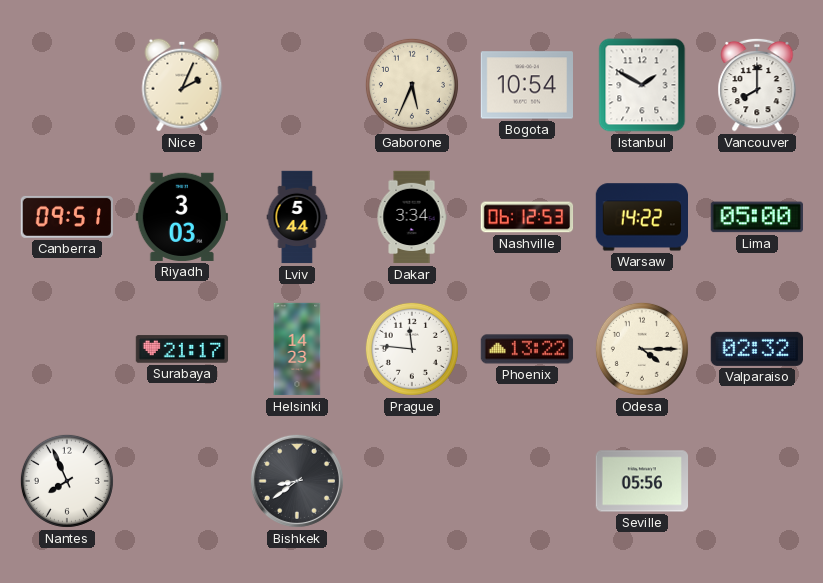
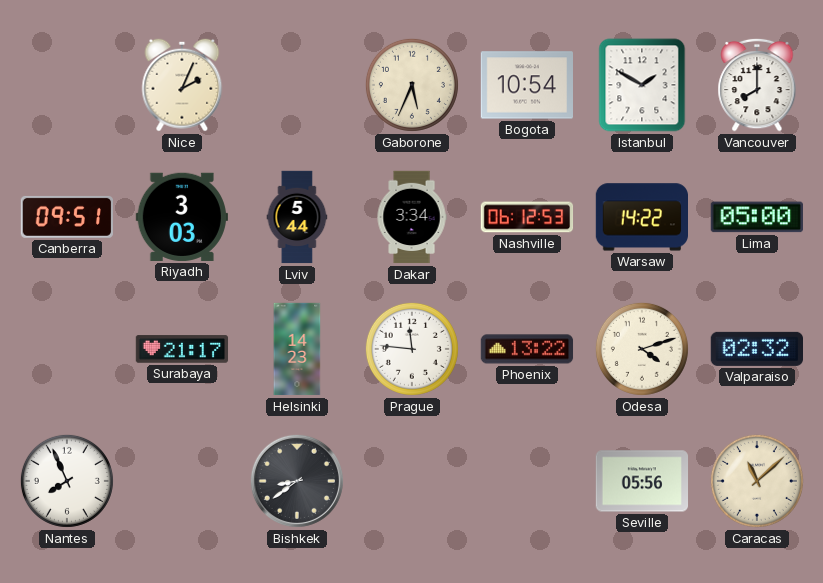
Odesa: 4:15 -> 4:12
Caracas: none -> 11:08
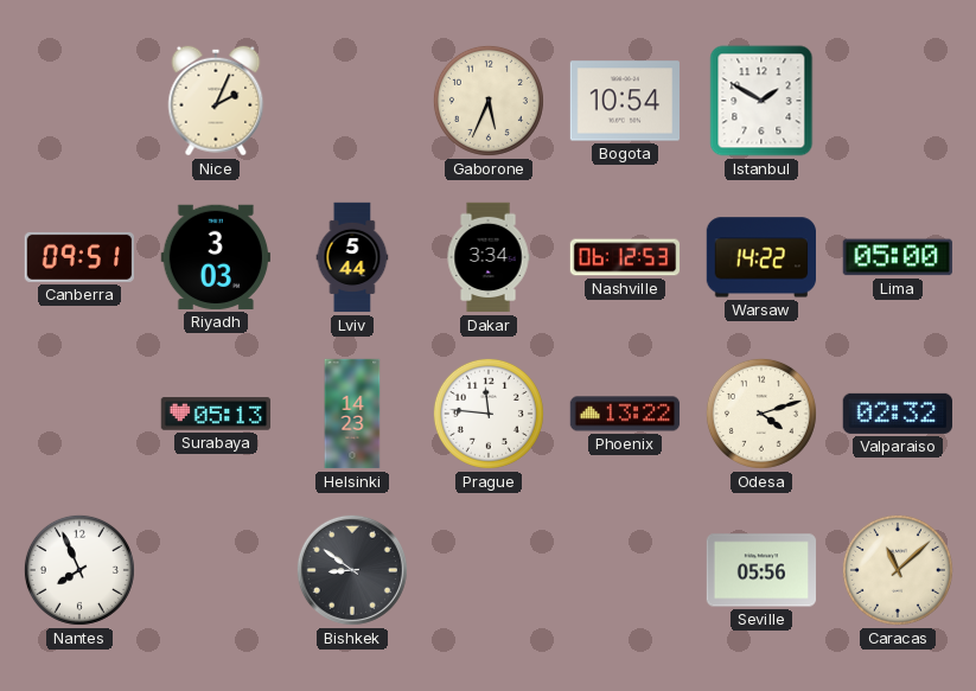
Vancouver: 8:00 -> none
Surabaya: 21:17 -> 05:13
Bishkek: 8:39 -> 8:51
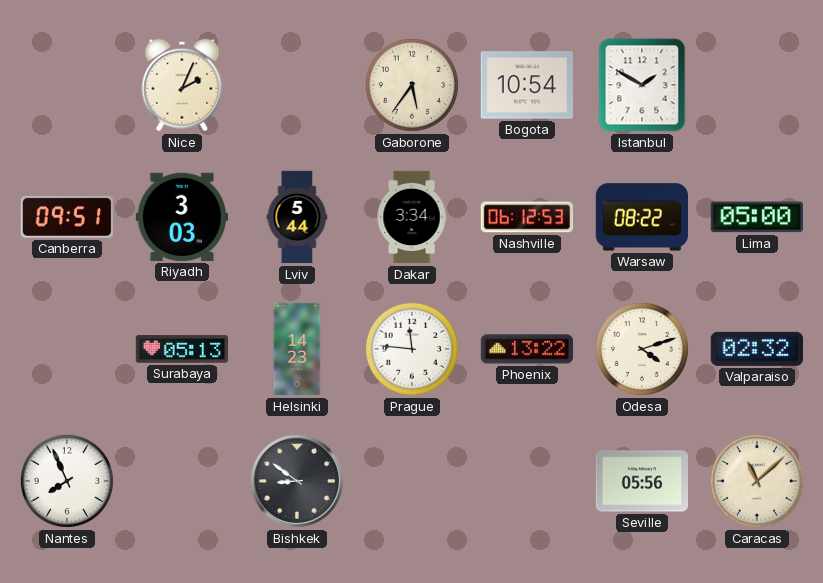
Gaborone: 5:34 -> 5:36
Warsaw: 14:22 -> 08:22
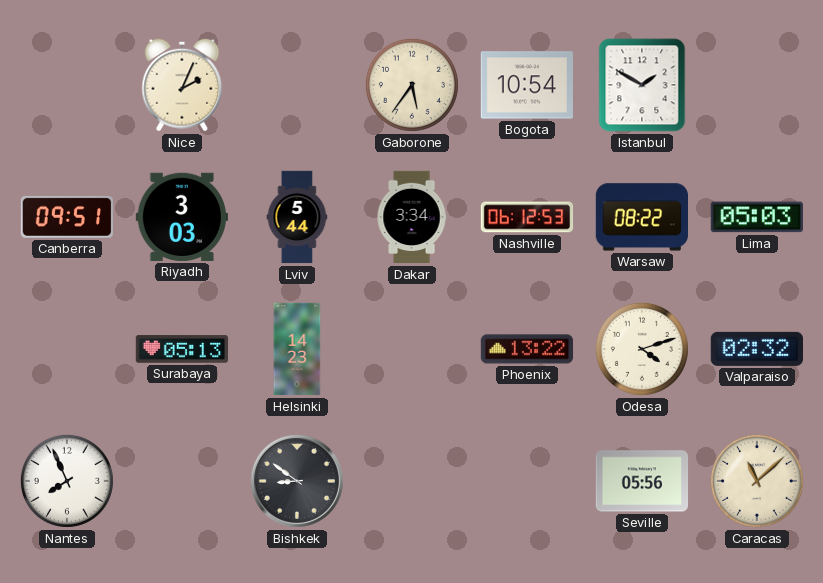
Lima: 05:00 -> 05:03
Prague: 11:46 -> none
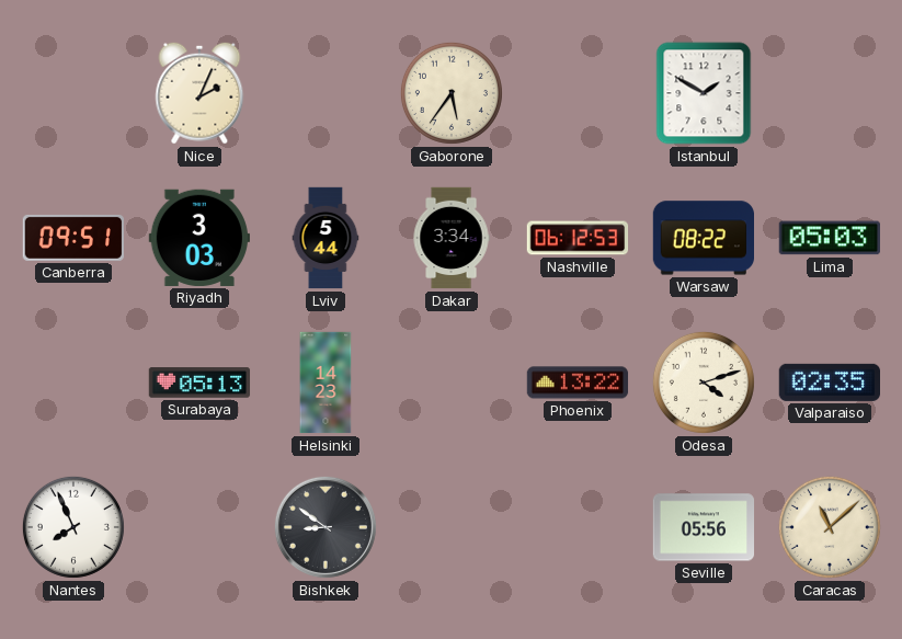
Bogota: 10:54 -> none
Valparaiso: 02:32 -> 02:35
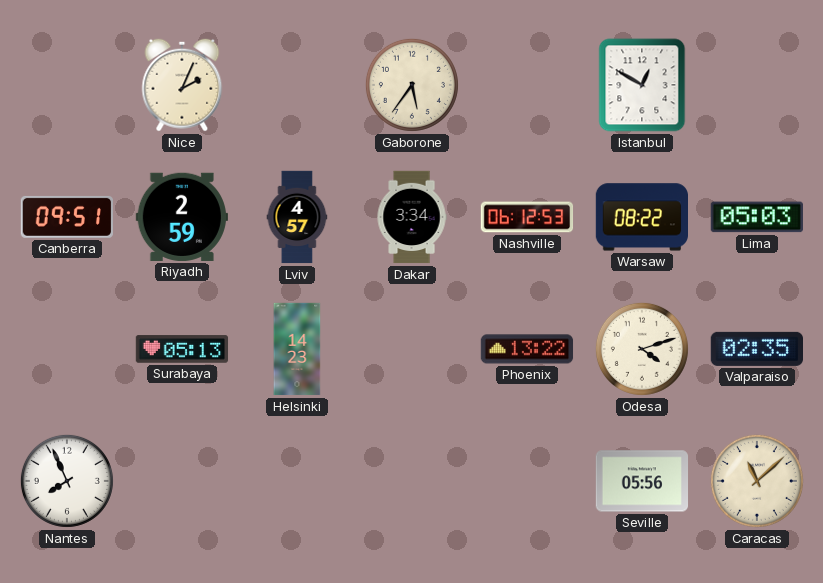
Istanbul: 1:50 -> 12:50
Riyadh: 3:03 -> 2:59
Lviv: 5:44 -> 4:57
Bishkek: 8:51 -> none
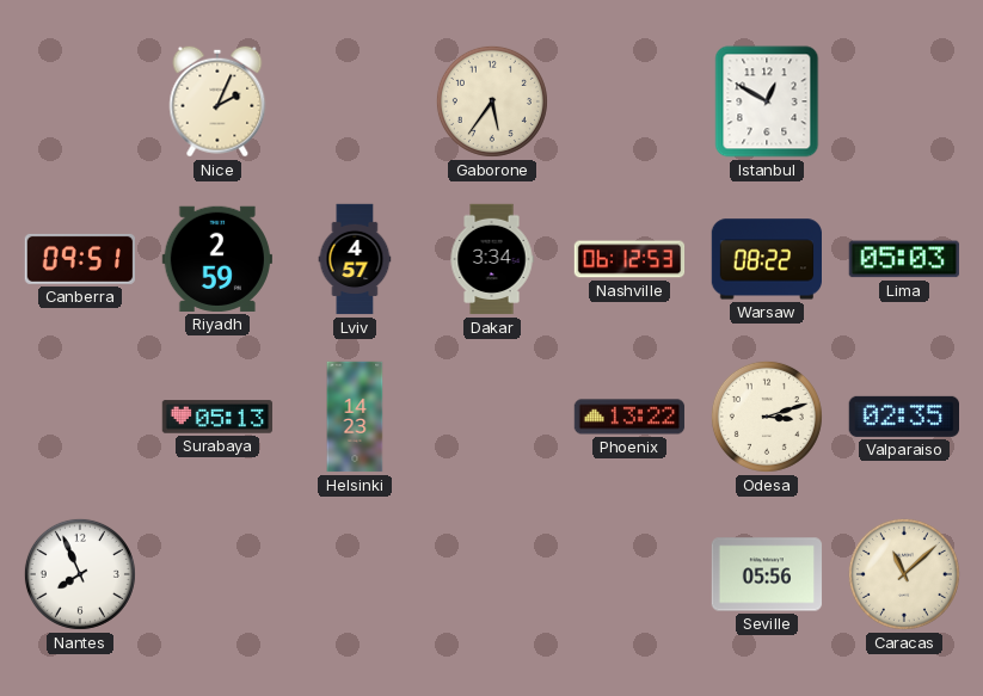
Odesa: 4:12 -> 3:12
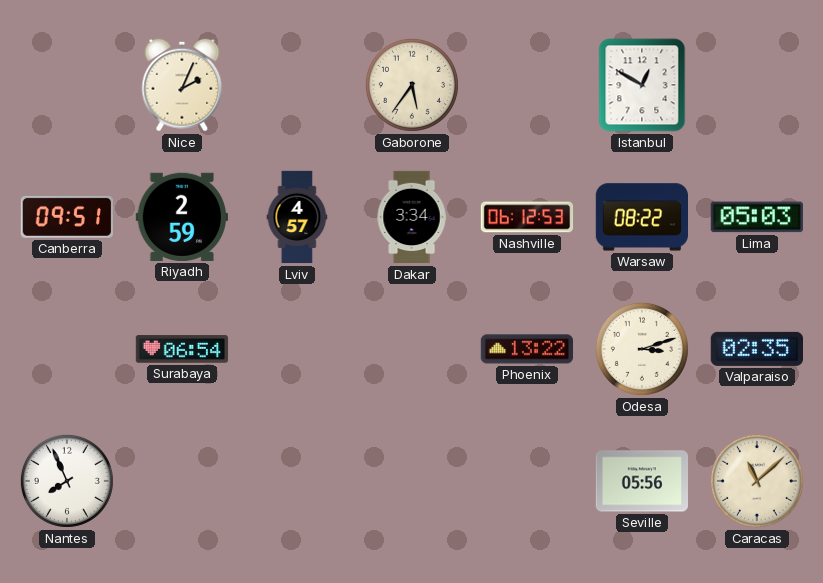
Surabaya: 05:13 -> 06:54
Helsinki: 14:23 -> none
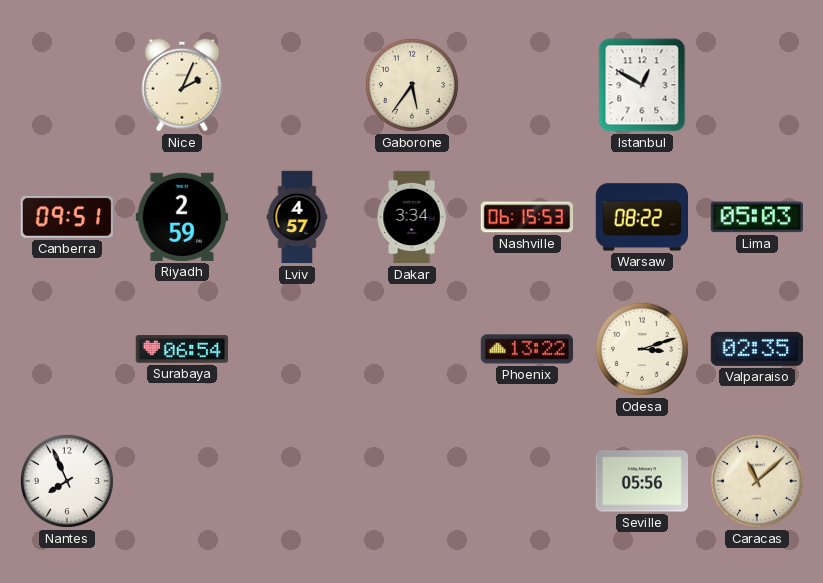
Nashville: 06:12 -> 06:15
